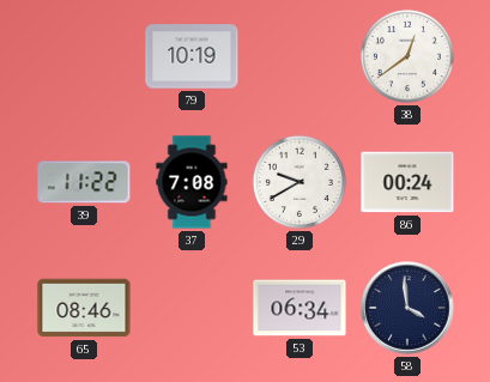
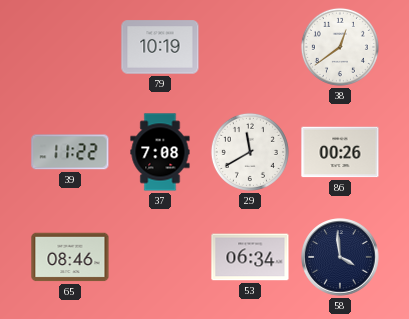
29: 9:40 -> 11:40
86: 00:24 -> 00:26
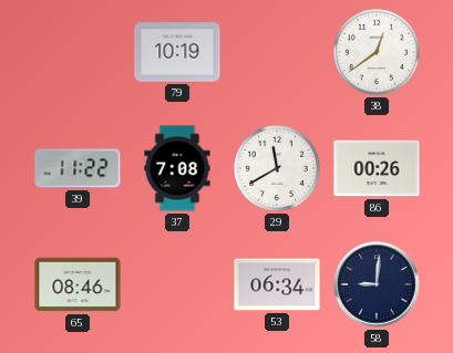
58: 3:59 -> 9:01
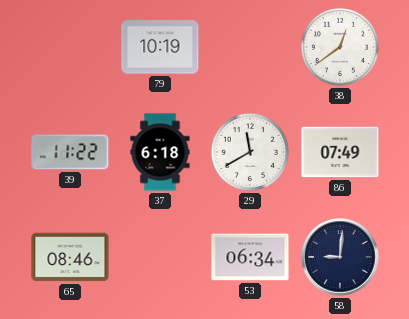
37: 7:08 -> 6:18
86: 00:26 -> 07:49
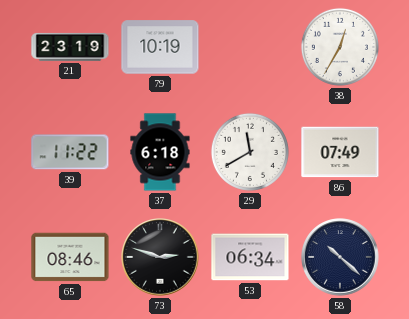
21: none -> 23:19
38: 12:39 -> 12:35
73: none -> 2:48
58: 9:01 -> 10:22
